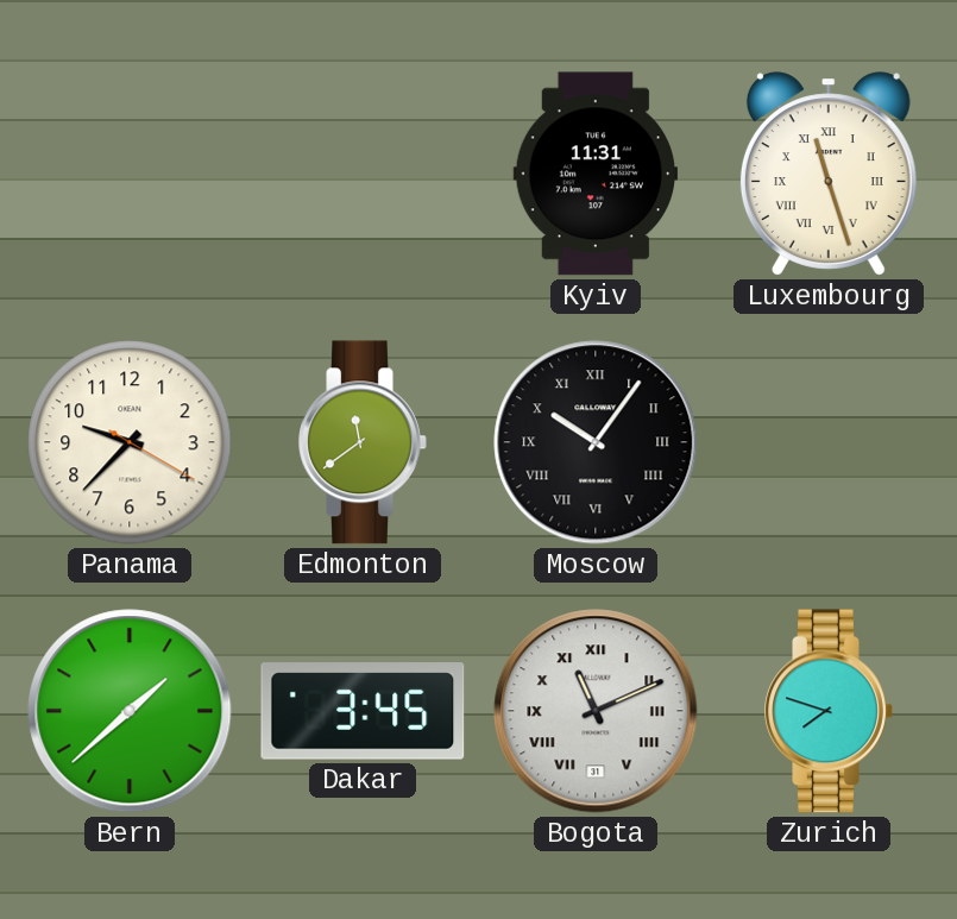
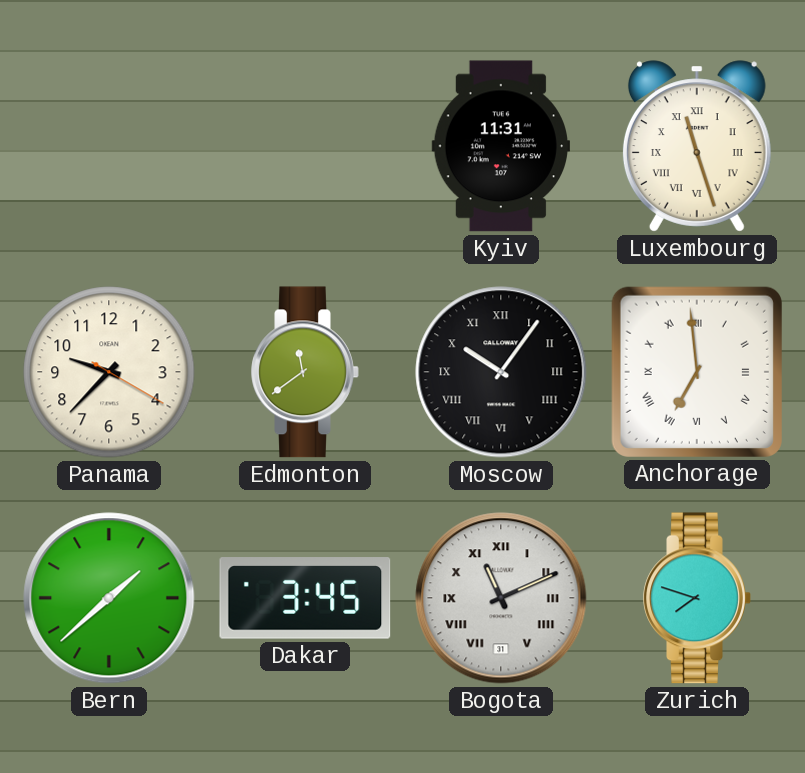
Anchorage: none -> 6:59
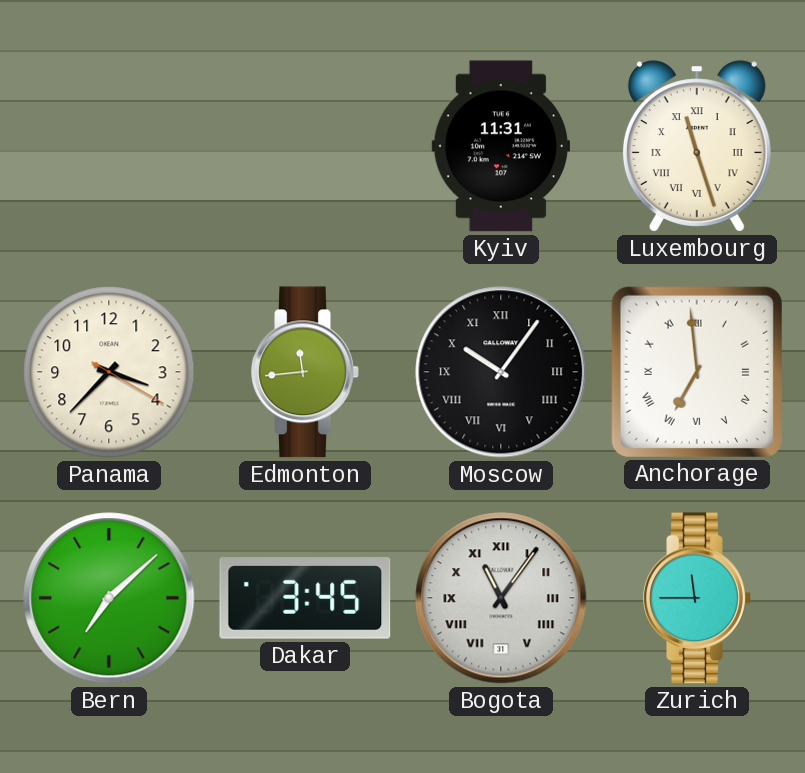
Panama: 9:37 -> 3:37
Edmonton: 11:39 -> 11:44
Bern: 1:38 -> 7:08
Bogota: 11:11 -> 11:06
Zurich: 7:48 -> 11:45
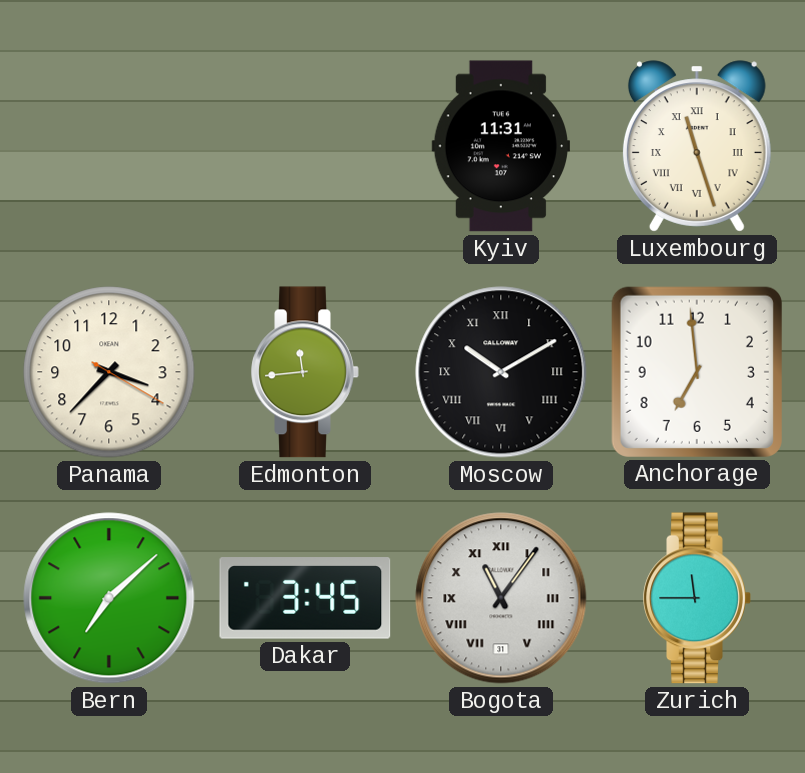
Moscow: 10:06 -> 10:10
Anchorage numerals: Roman -> Arabic
